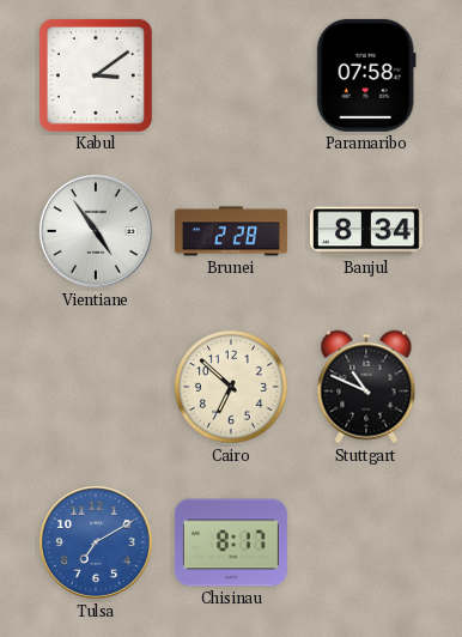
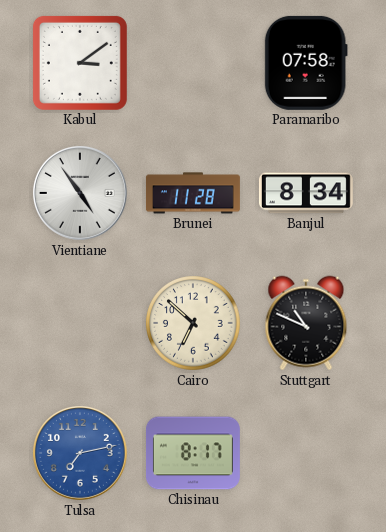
Brunei: 2:28 -> 11:28
Tulsa: 7:10 -> 7:13
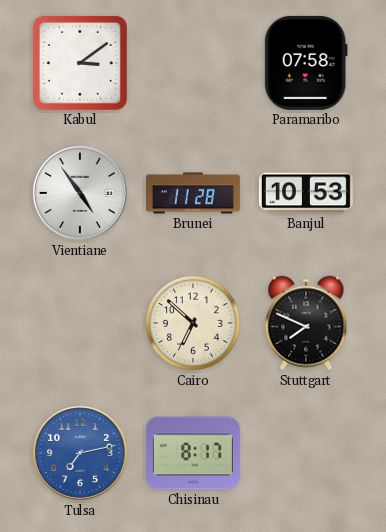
Banjul: 8:34 -> 10:53
Stuttgart: 10:49 -> 7:49
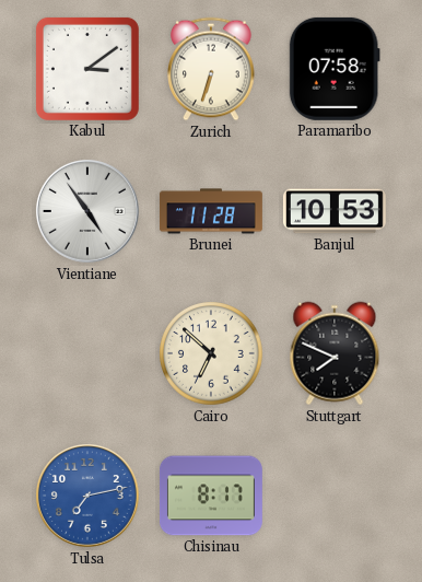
Zurich: none -> 6:33
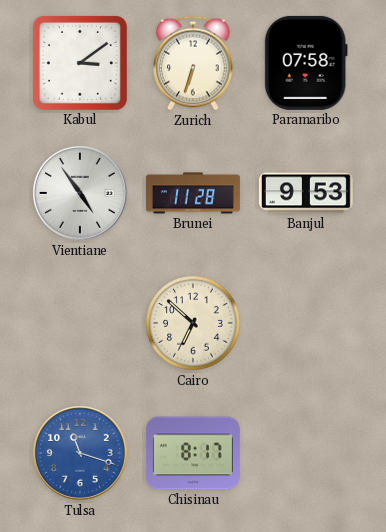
Banjul: 10:53 -> 9:53
Stuttgart: 7:49 -> none
Tulsa: 7:13 -> 11:18
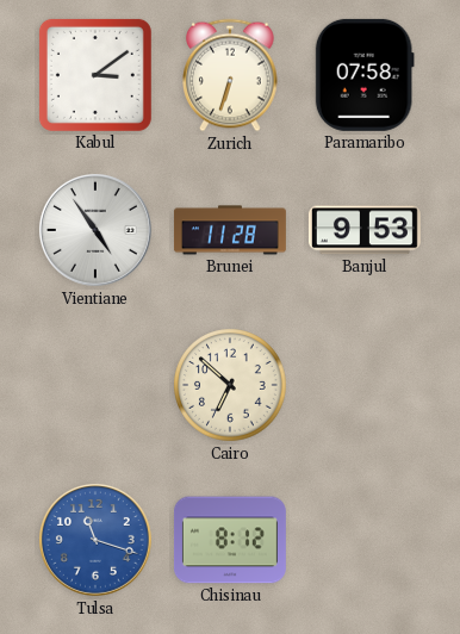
Chisinau: 8:17 -> 8:12
